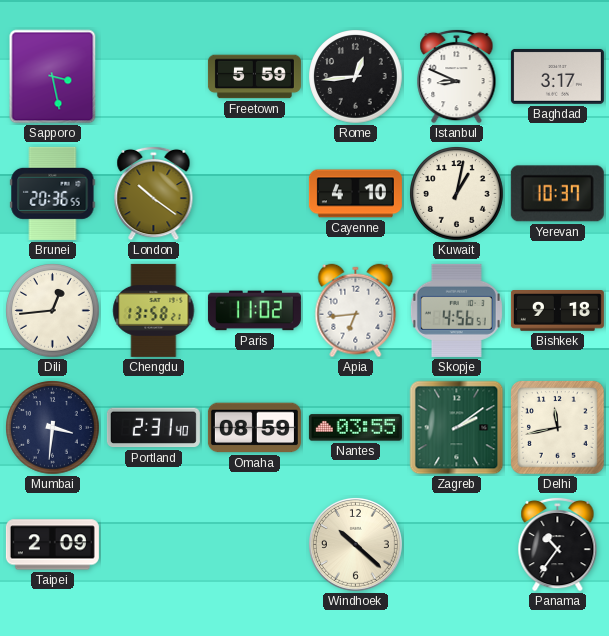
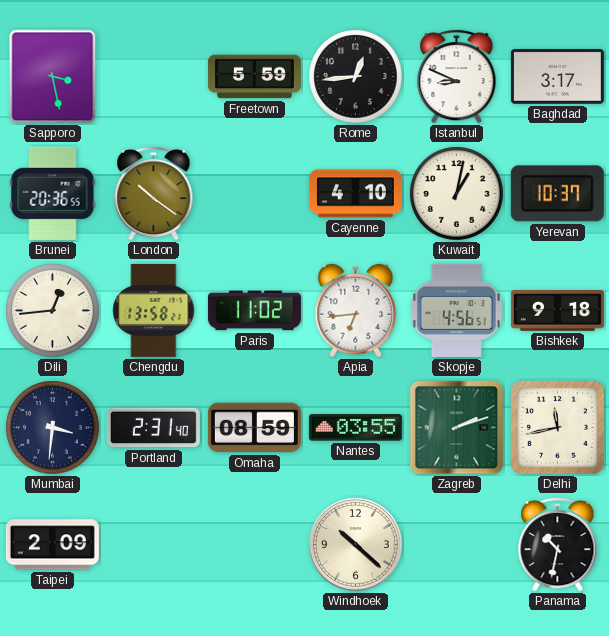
Zagreb: 2:09 -> 2:12
Panama: 10:36 -> 10:32
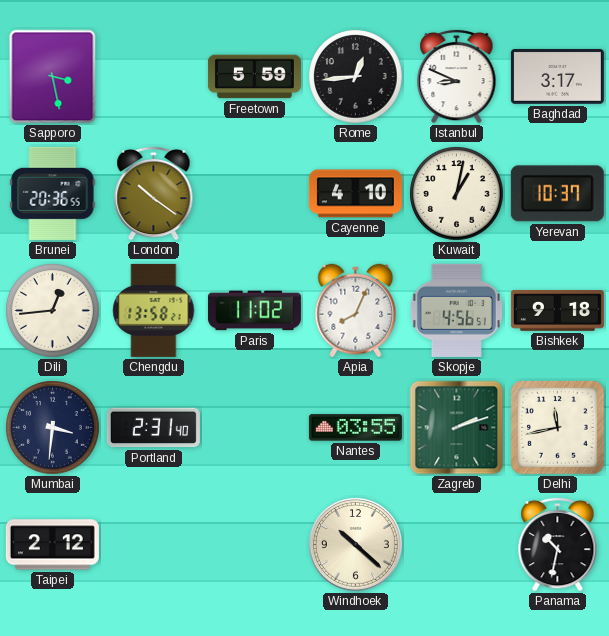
Apia: 6:44 -> 8:04
Omaha: 08:59 -> none
Taipei: 2:09 -> 2:12
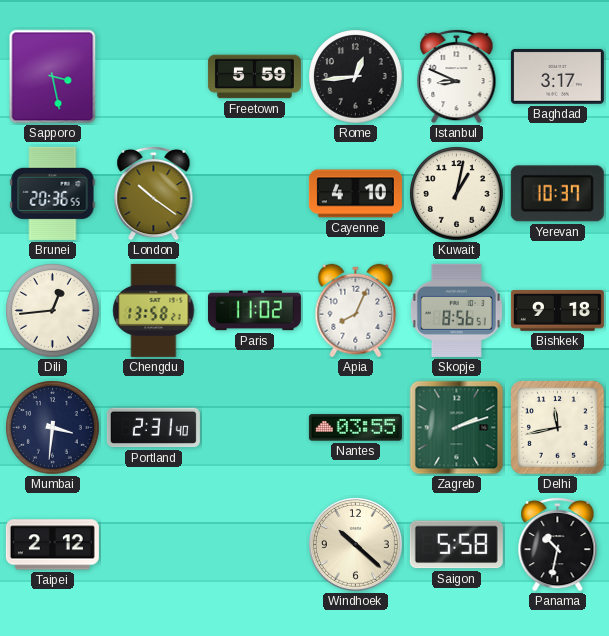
Skopje: 4:56 -> 8:56
Saigon: none -> 5:58
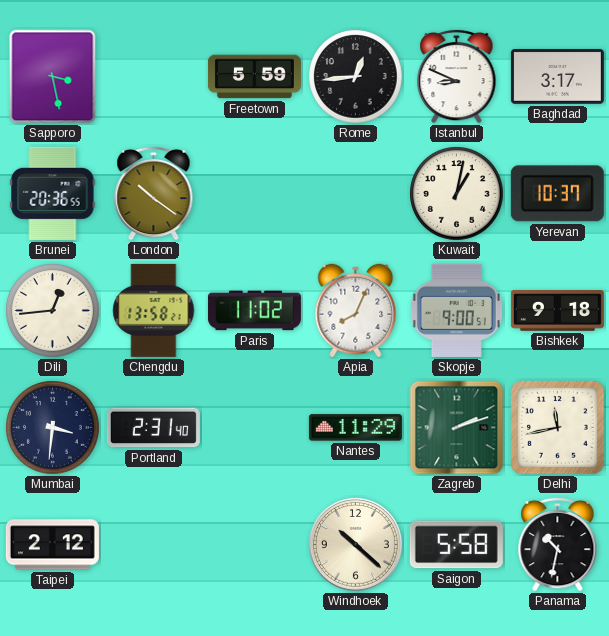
Cayenne: 4:10 -> none
Skopje: 8:56 -> 9:00
Nantes: 03:55 -> 11:29
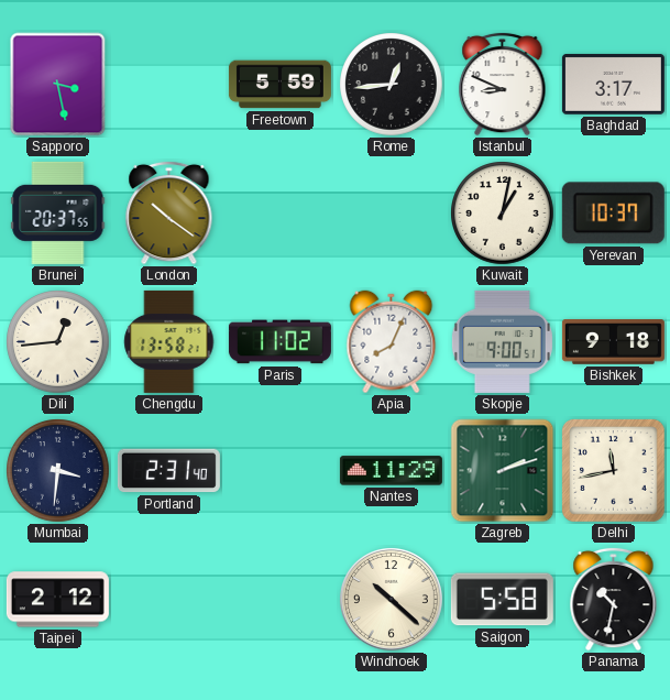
Brunei: 20:36 -> 20:37
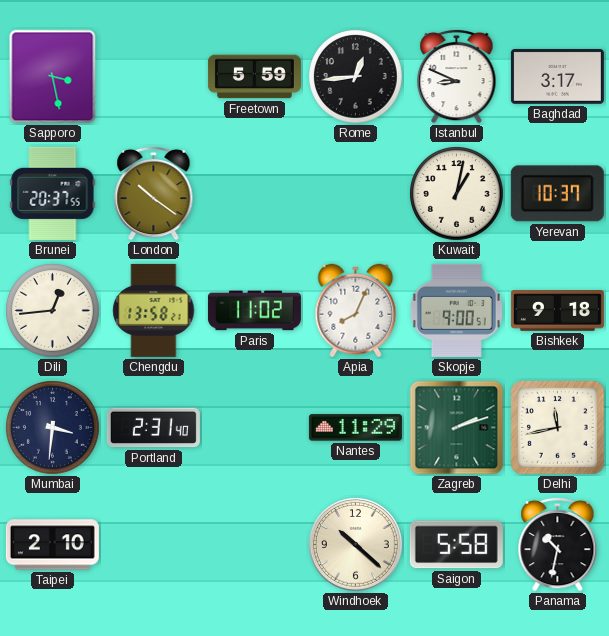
Taipei: 2:12 -> 2:10
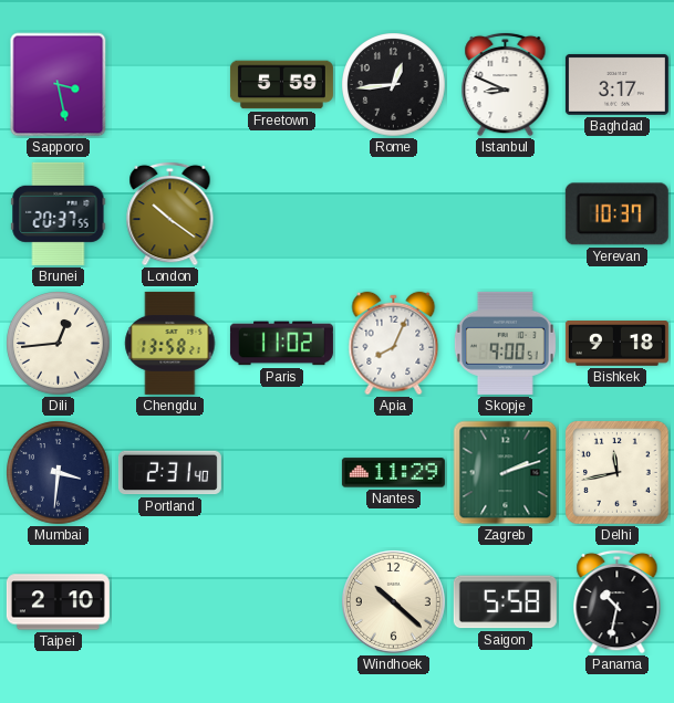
Kuwait: 1:02 -> none
